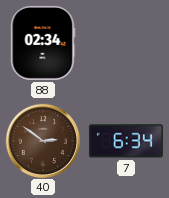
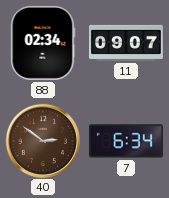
11: none -> 09:07
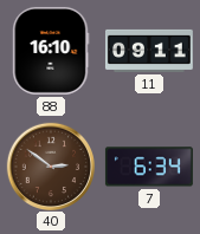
88: 02:34 -> 16:10
11: 09:07 -> 09:11
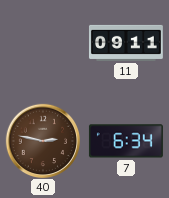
88: 16:10 -> none
40: 2:51 -> 2:47
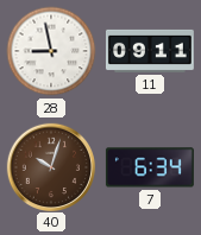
28: none -> 8:58
40: 2:47 -> 10:03
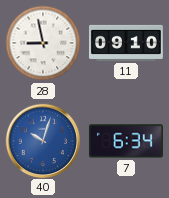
11: 09:11 -> 09:10
40 dial: brown -> blue
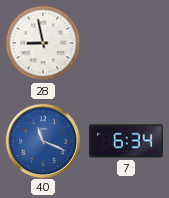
11: 09:10 -> none
40: 10:03 -> 11:19
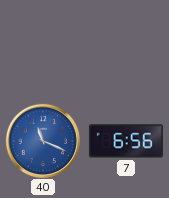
28: 8:58 -> none
7: 6:34 -> 6:56
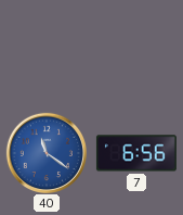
40: 11:19 -> 11:21
